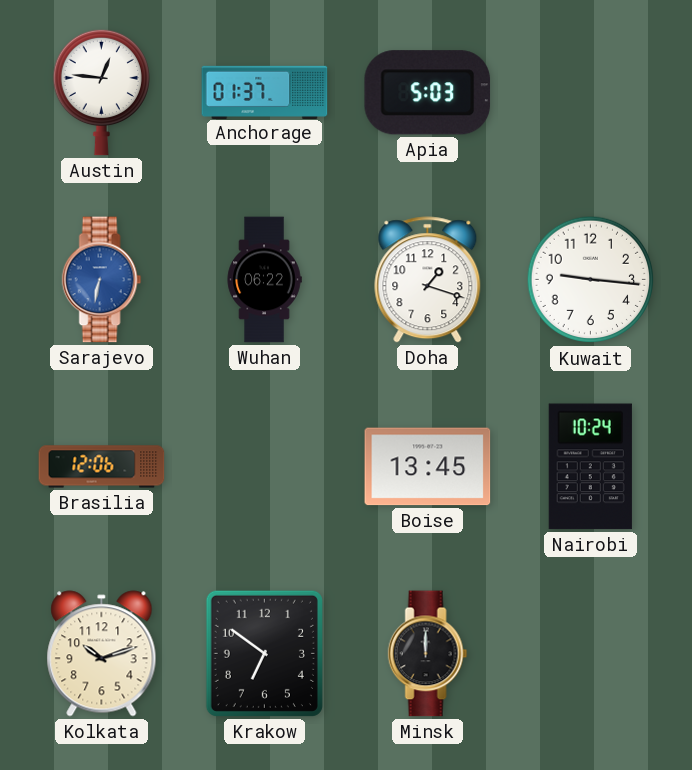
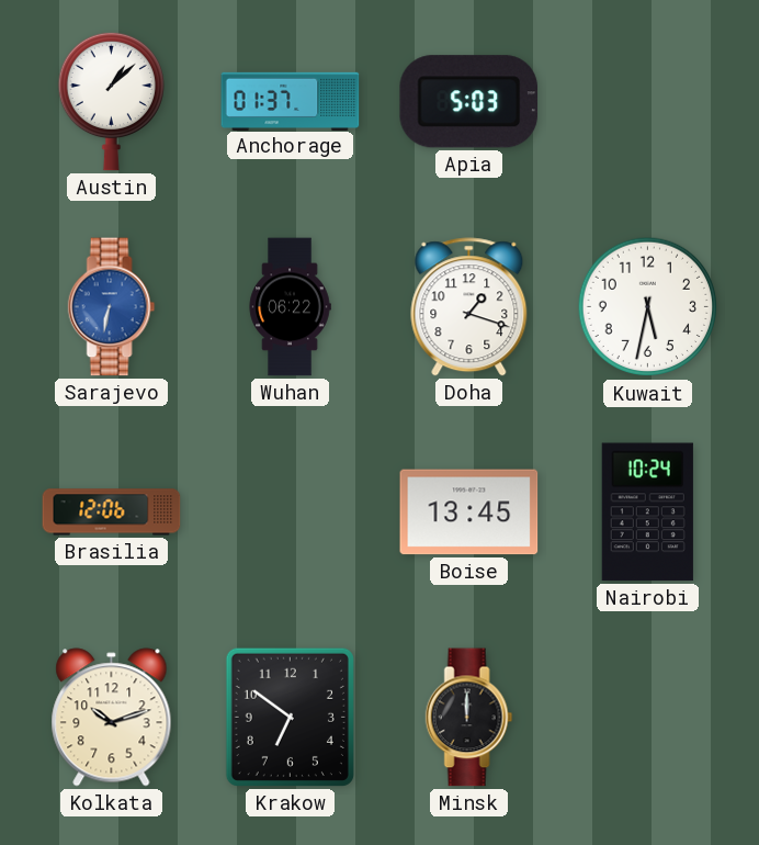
Austin: 12:46 -> 1:08
Kuwait: 9:16 -> 5:32
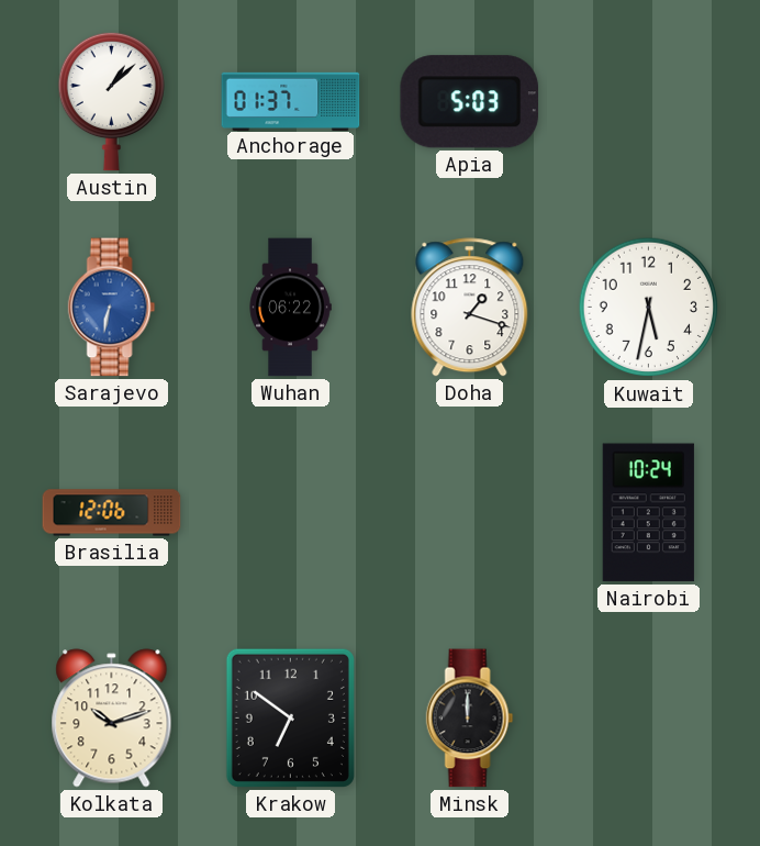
Boise: 13:45 -> none
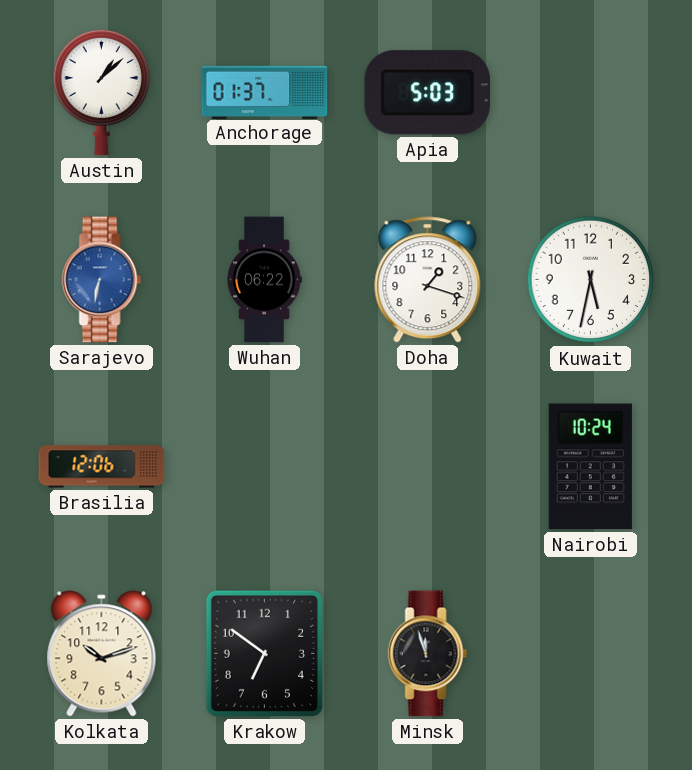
Minsk: 12:00 -> 11:57
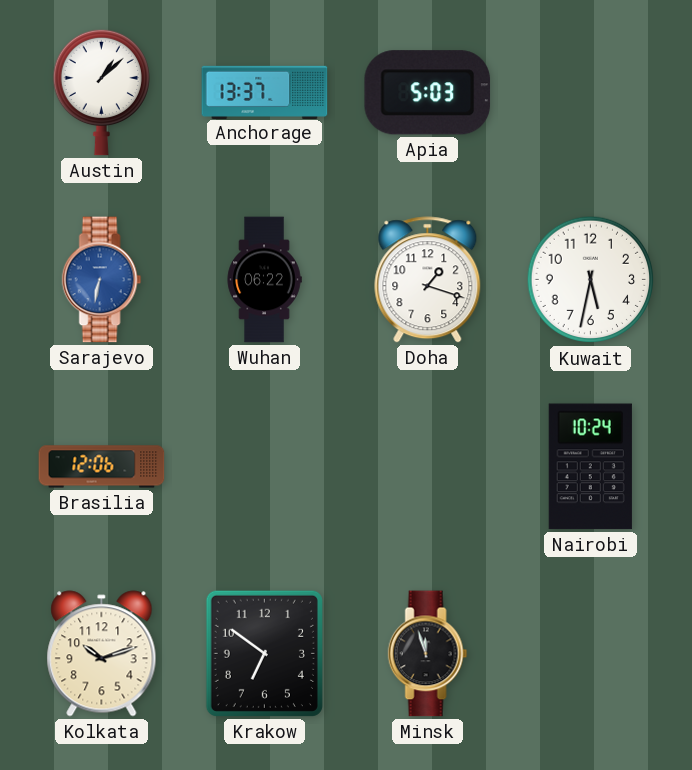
Anchorage: 01:37 -> 13:37
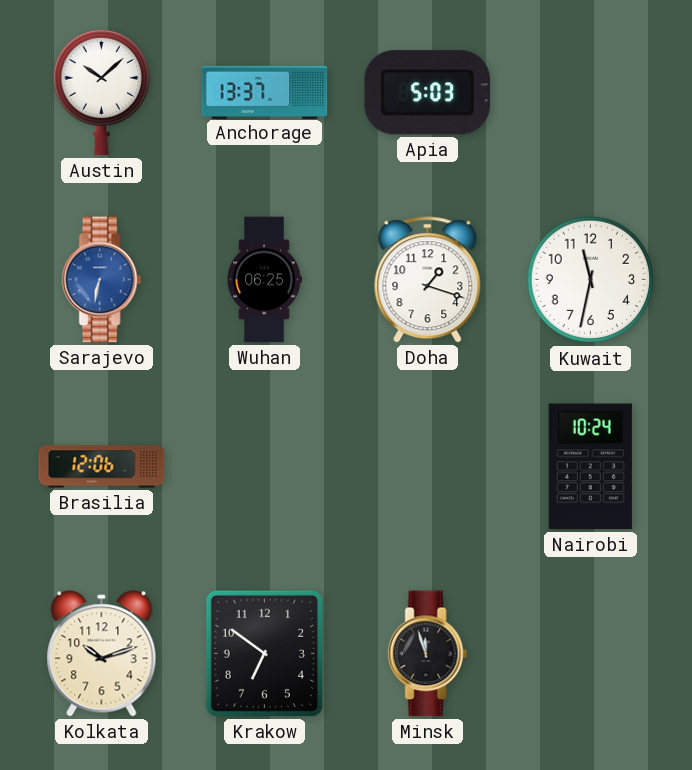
Austin: 1:08 -> 10:08
Wuhan: 06:22 -> 06:25
Kuwait: 5:32 -> 11:32
